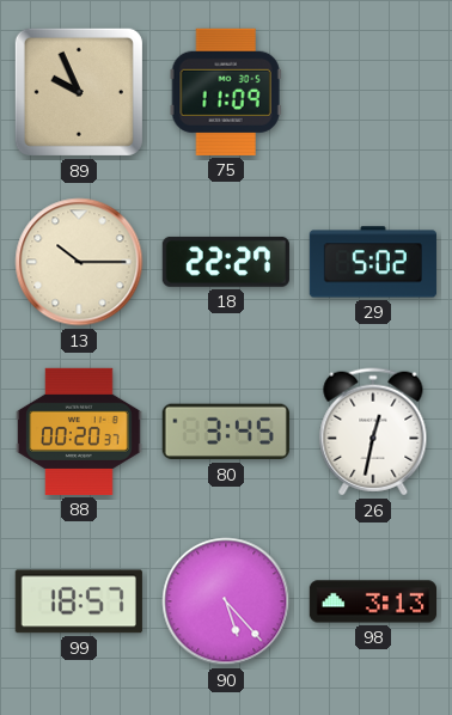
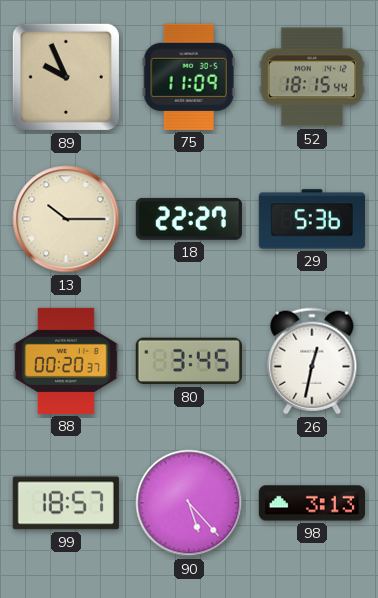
52: none -> 18:15
29: 5:02 -> 5:36
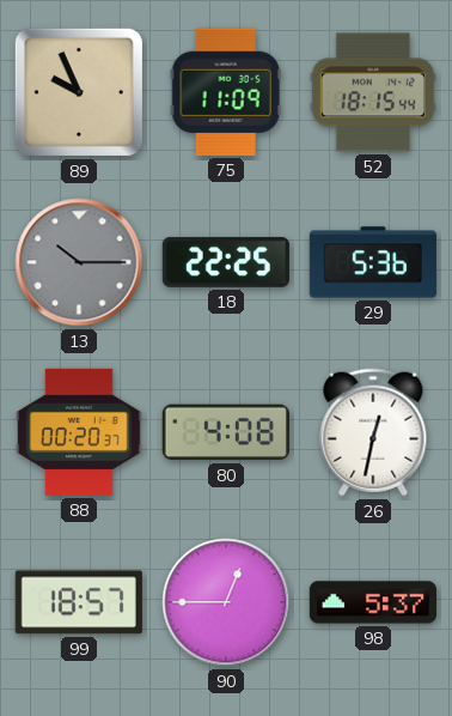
13 dial: cream -> grey
18: 22:27 -> 22:25
80: 3:45 -> 4:08
90: 5:23 -> 12:45
98: 3:13 -> 5:37
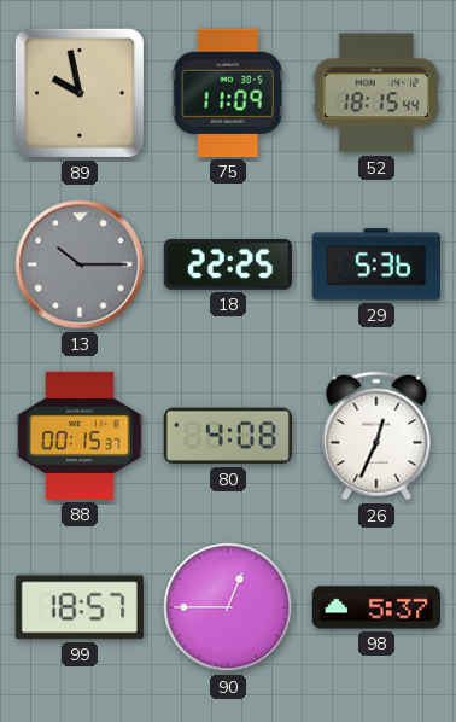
89: 9:56 -> 9:58
88: 00:20 -> 00:15
26: 12:32 -> 12:34
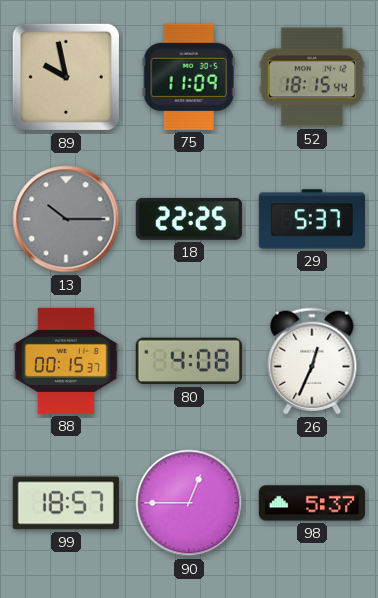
29: 5:36 -> 5:37
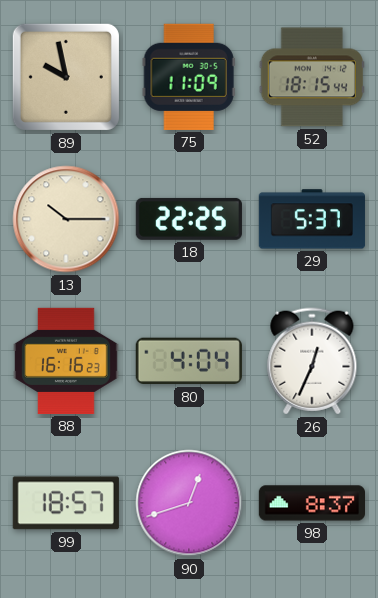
13 dial: grey -> cream
88: 00:15 -> 16:16
80: 4:08 -> 4:04
90: 12:45 -> 12:42
98: 5:37 -> 8:37
